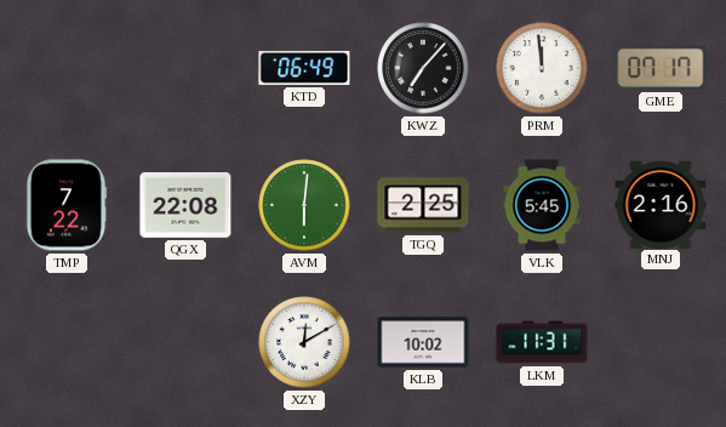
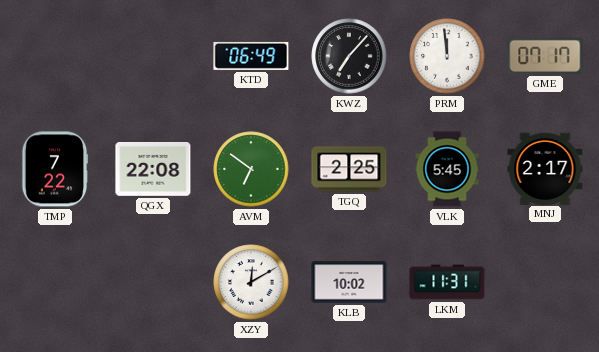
AVM: 6:01 -> 6:51
MNJ: 2:16 -> 2:17
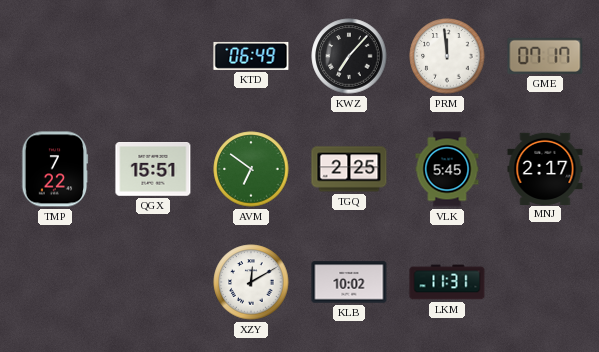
QGX: 22:08 -> 15:51
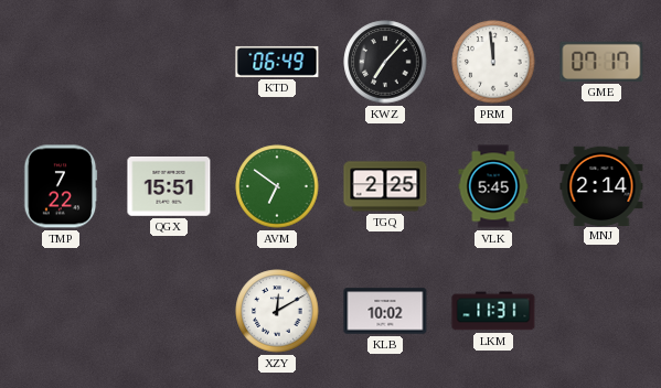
MNJ: 2:17 -> 2:14
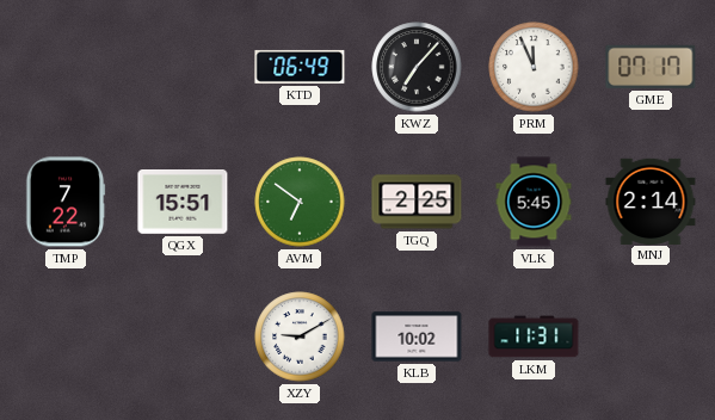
PRM: 11:59 -> 11:56
XZY: 12:10 -> 9:10
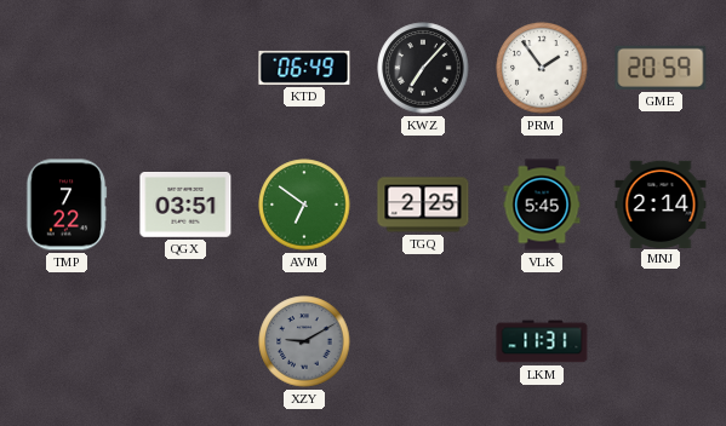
PRM: 11:56 -> 1:54
GME: 07:17 -> 20:59
QGX: 15:51 -> 03:51
XZY dial: white -> grey
KLB: 10:02 -> none
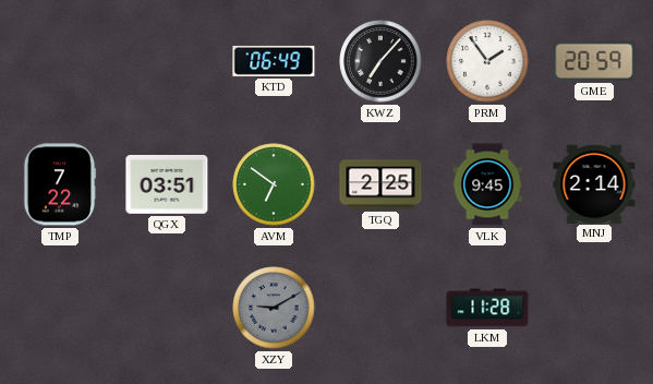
VLK: 5:45 -> 9:45
LKM: 11:31 -> 11:28
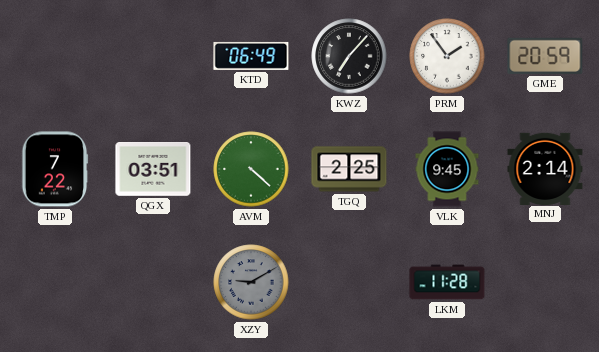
AVM: 6:51 -> 4:22
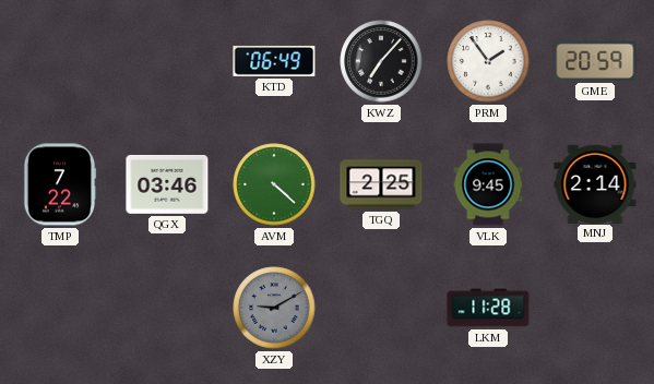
QGX: 03:51 -> 03:46
